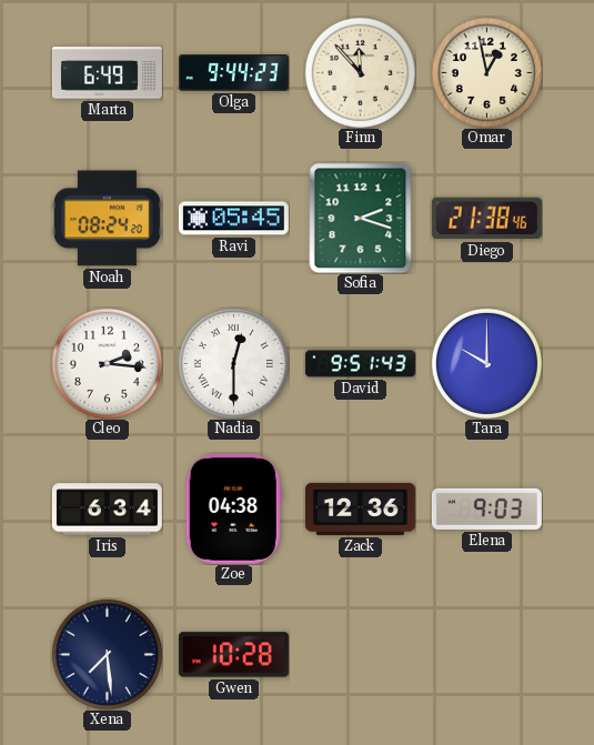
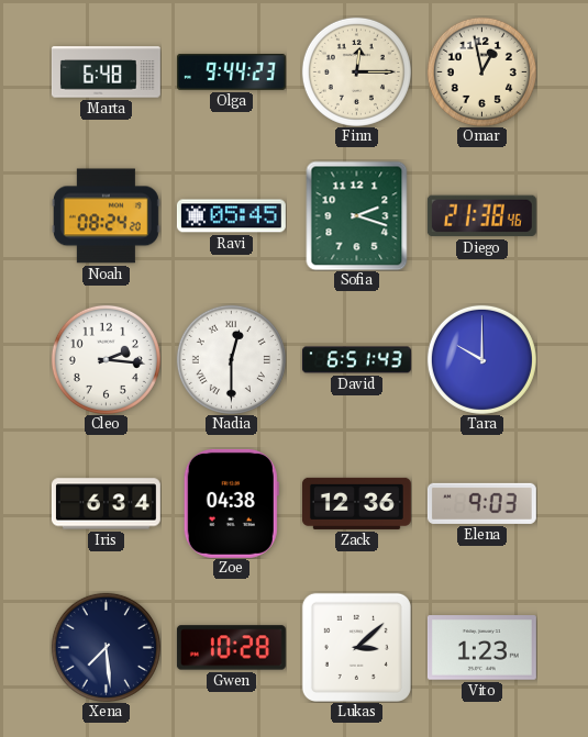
Marta: 6:49 -> 6:48
Finn: 11:53 -> 12:15
David: 9:51 -> 6:51
Lukas: none -> 3:08
Vito: none -> 1:23
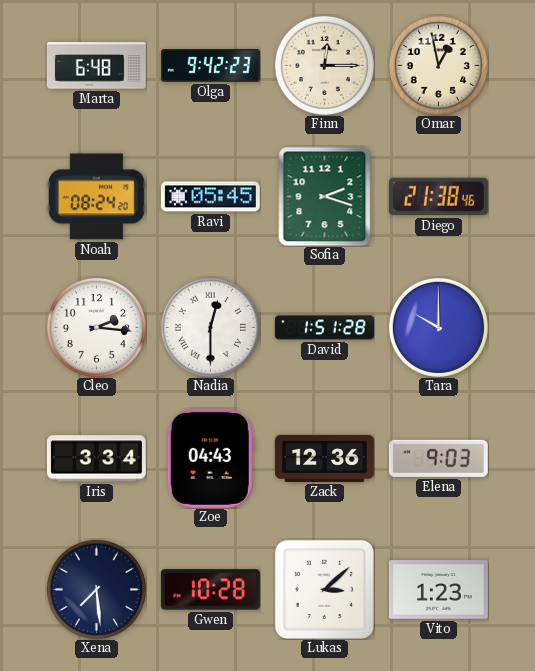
Olga: 9:44 -> 9:42
David: 6:51 -> 1:51
Iris: 6:34 -> 3:34
Zoe: 04:38 -> 04:43
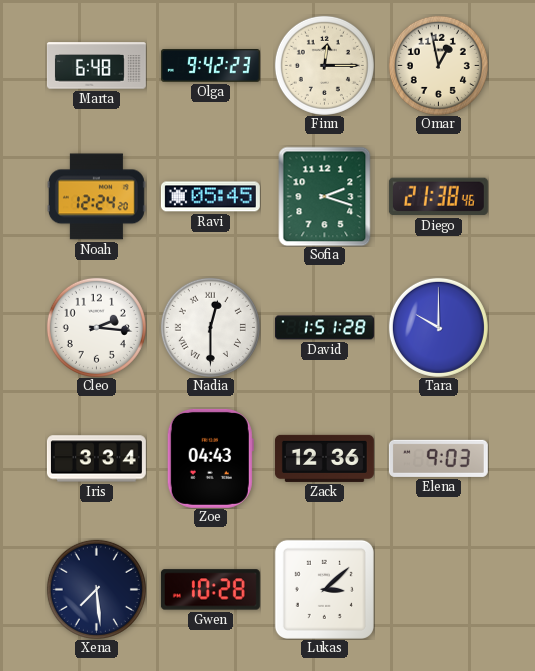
Noah: 08:24 -> 12:24
Vito: 1:23 -> none
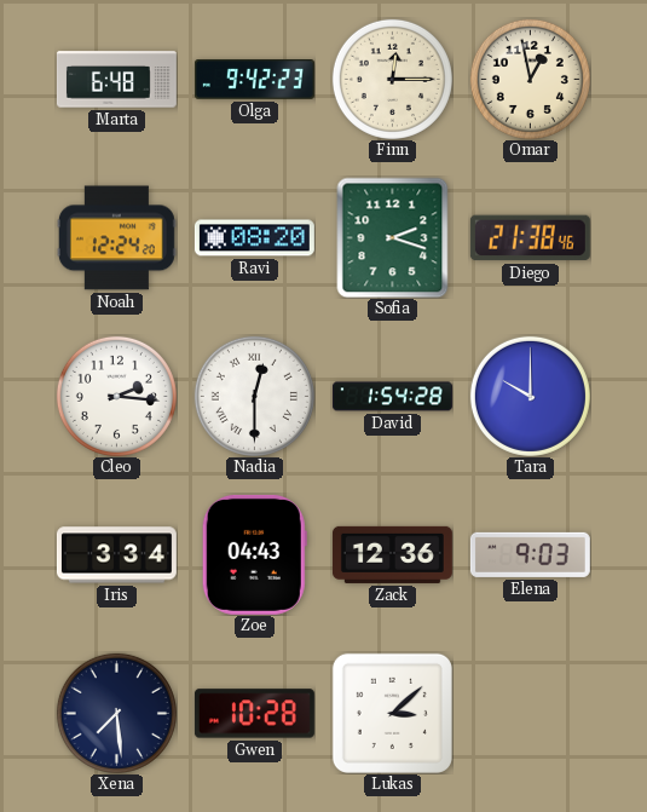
Ravi: 05:45 -> 08:20
David: 1:51 -> 1:54
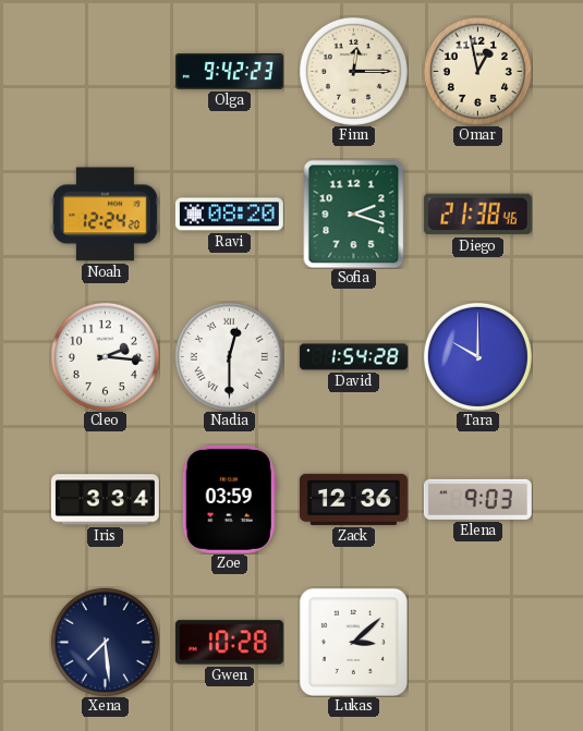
Marta: 6:48 -> none
Zoe: 04:43 -> 03:59
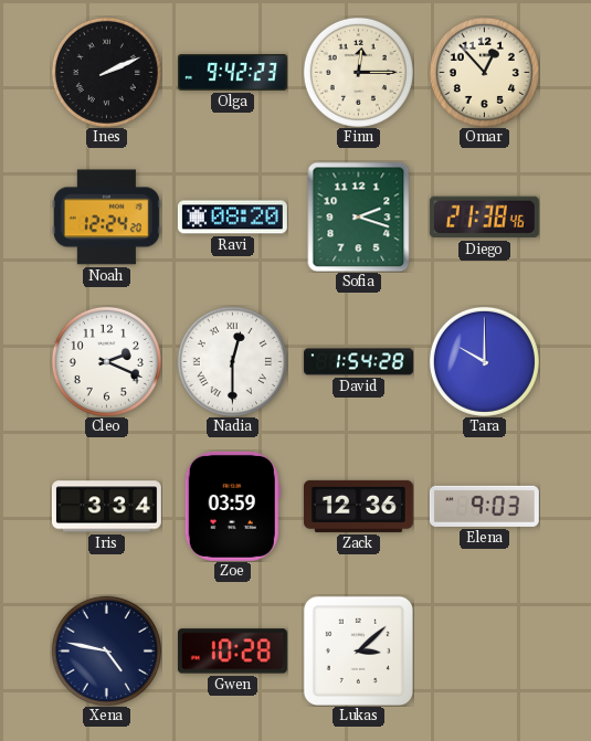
Ines: none -> 2:11
Omar: 12:58 -> 12:53
Cleo: 2:16 -> 2:19
Xena: 7:29 -> 4:47
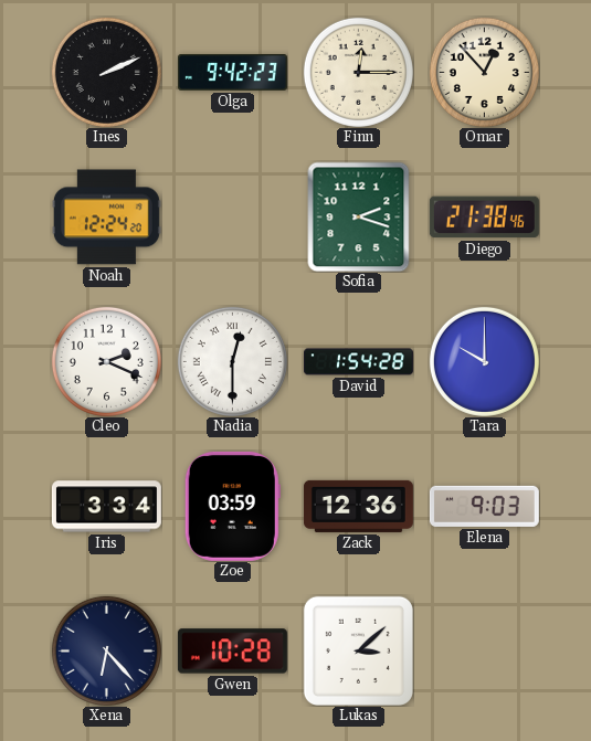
Ravi: 08:20 -> none
Xena: 4:47 -> 6:23
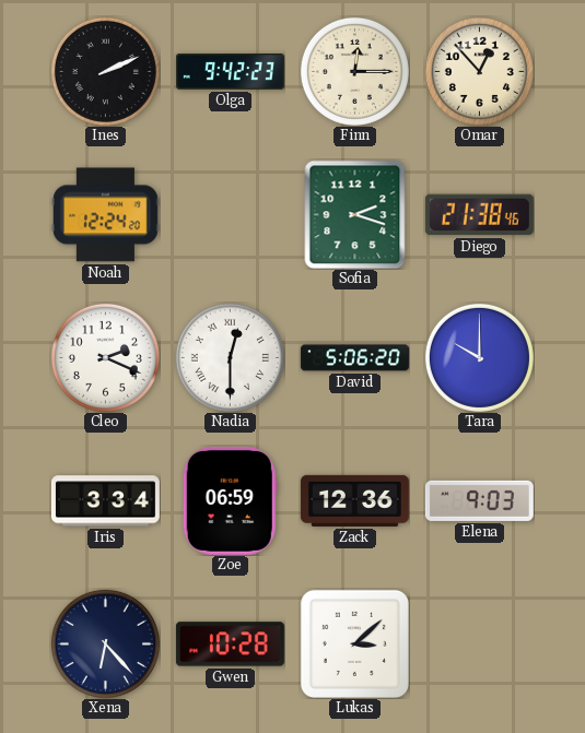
David: 1:54 -> 5:06
Zoe: 03:59 -> 06:59
